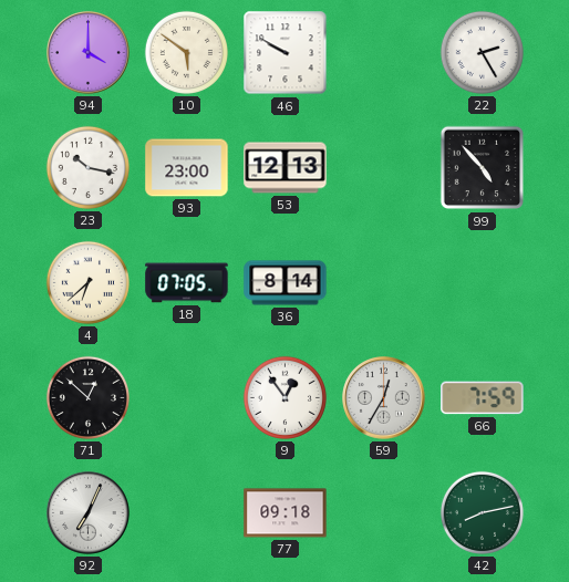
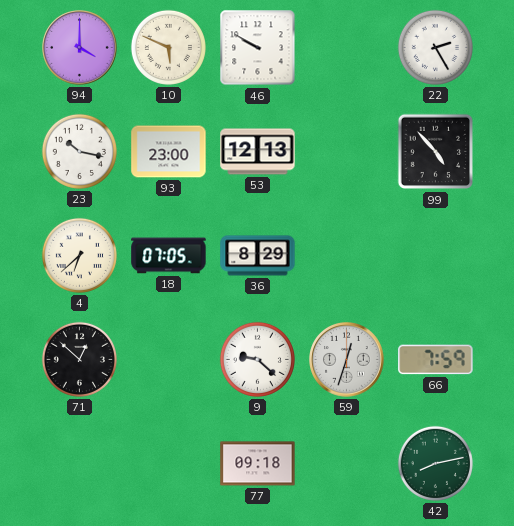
10: 5:51 -> 5:49
36: 8:14 -> 8:29
9: 12:54 -> 9:22
59: 12:35 -> 12:33
92: 7:04 -> none
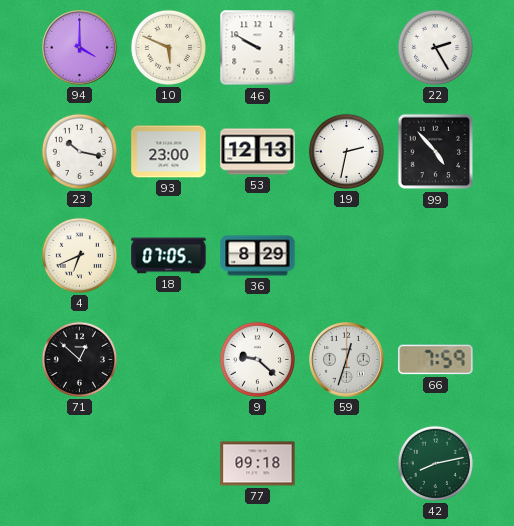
19: none -> 2:32
4: 6:38 -> 6:41
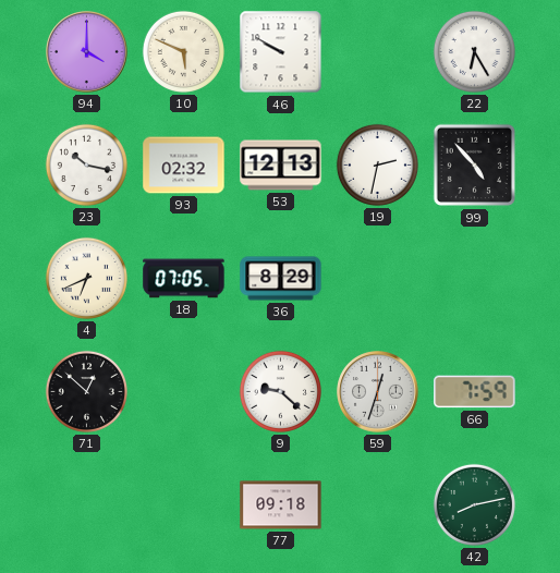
22: 2:25 -> 6:25
93: 23:00 -> 02:32
